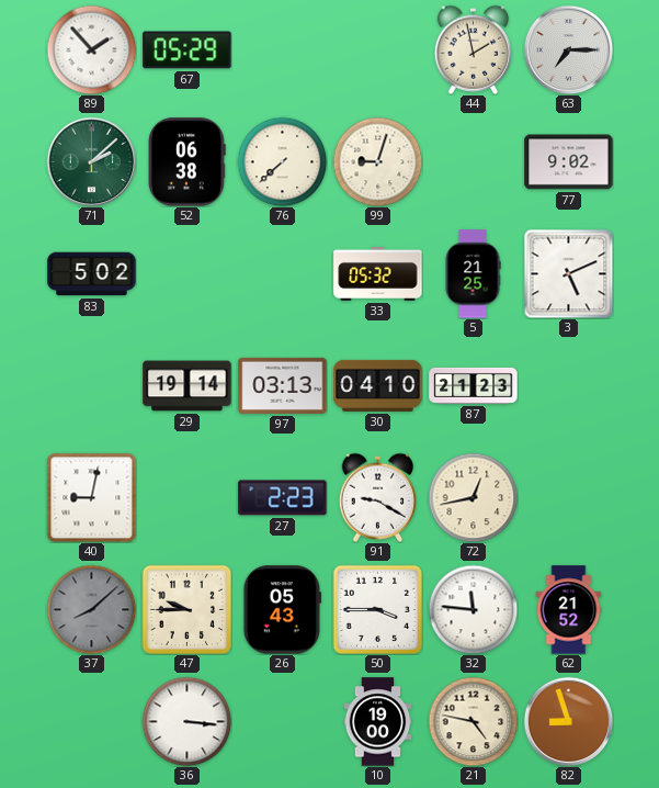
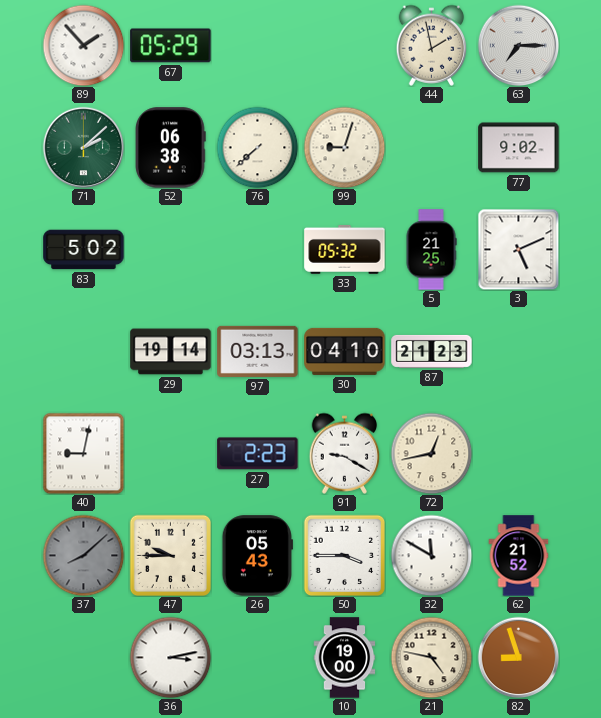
32: 11:46 -> 11:50
36: 3:16 -> 3:13
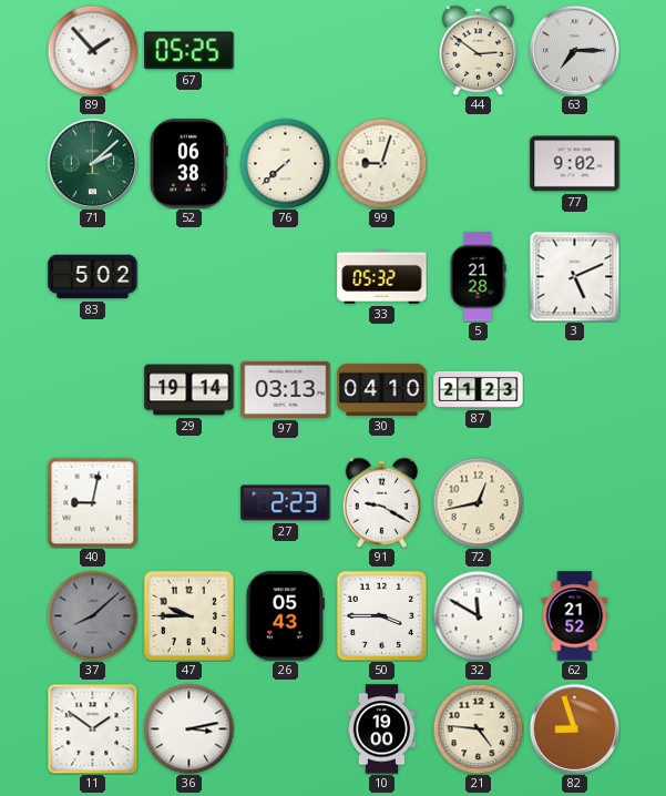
67: 05:29 -> 05:25
44: 1:58 -> 2:51
5: 21:25 -> 21:28
11: none -> 1:51
21: 4:47 -> 4:46
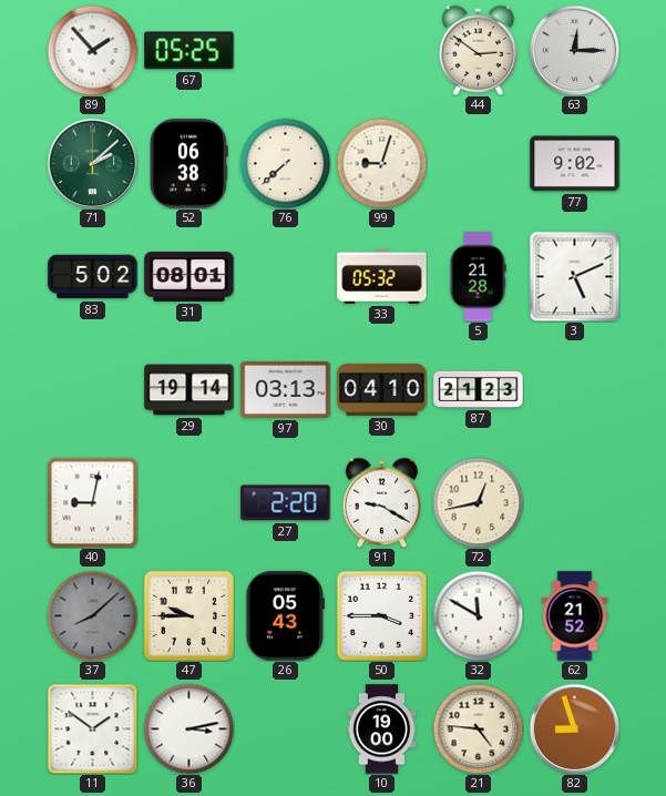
63: 7:15 -> 12:15
31: none -> 08:01
27: 2:23 -> 2:20
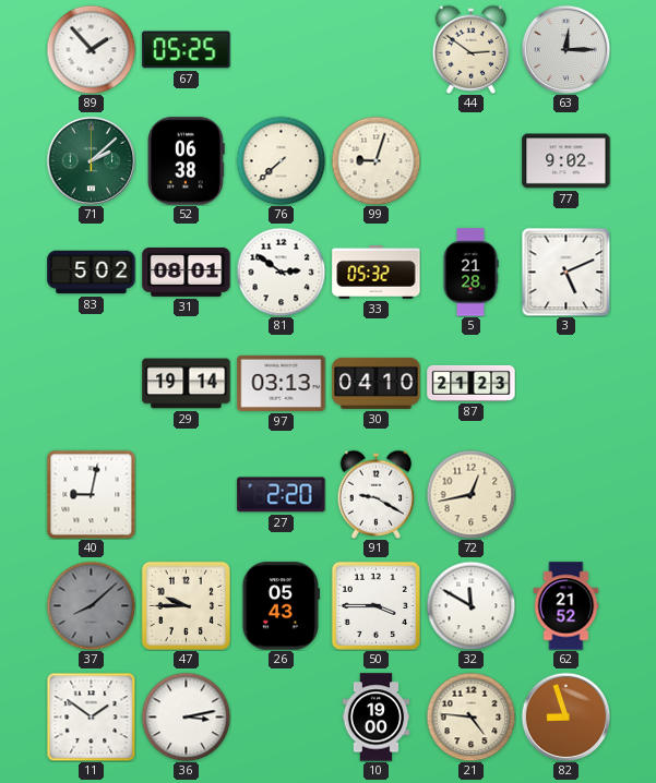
81: none -> 2:51
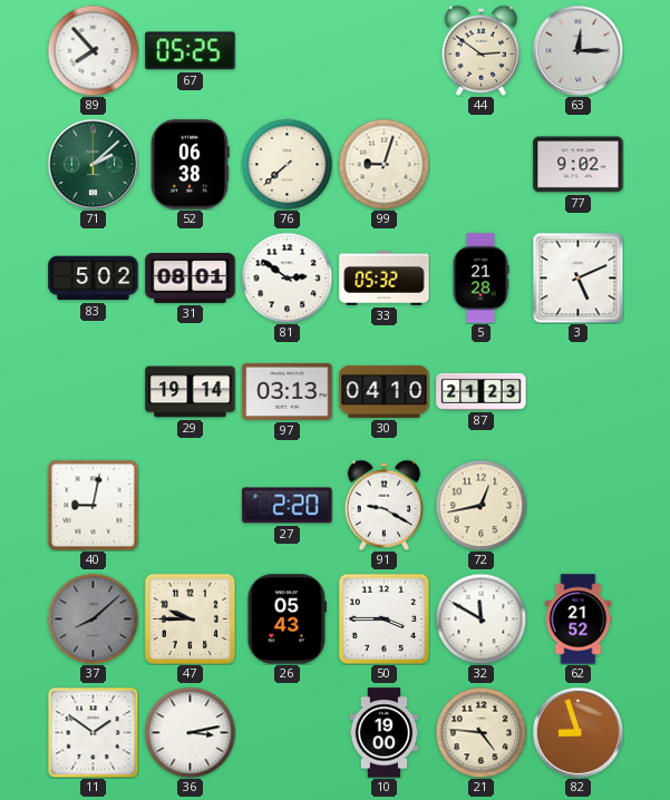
89: 1:53 -> 7:53
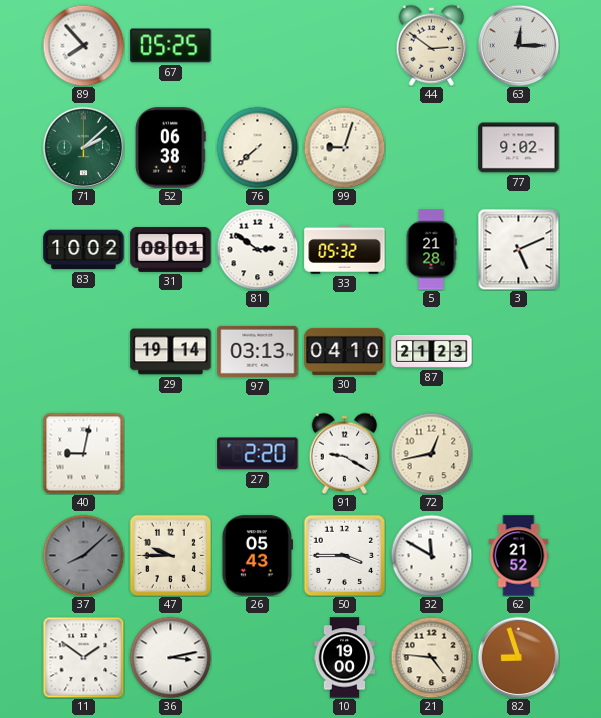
83: 5:02 -> 10:02
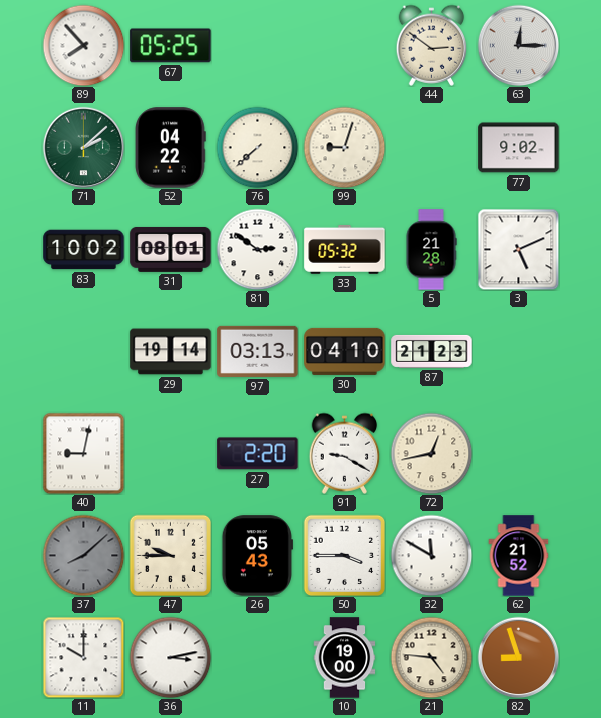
52: 06:38 -> 04:22
11: 1:51 -> 10:00
